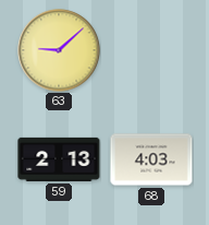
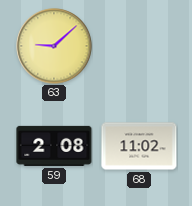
59: 2:13 -> 2:08
68: 4:03 -> 11:02
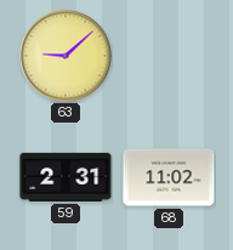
59: 2:08 -> 2:31
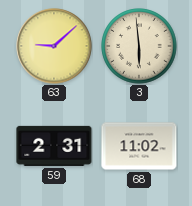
3: none -> 5:59
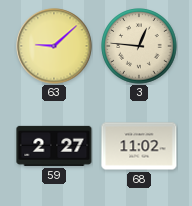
3: 5:59 -> 12:46
59: 2:31 -> 2:27
